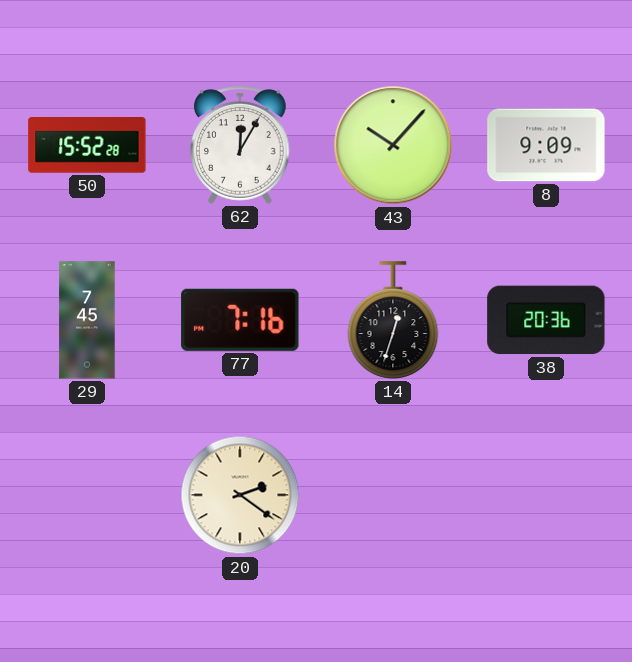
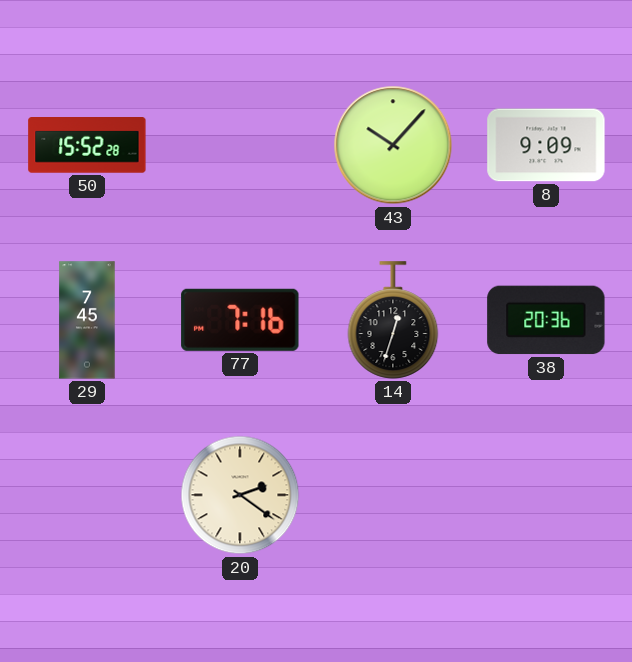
62: 12:05 -> none
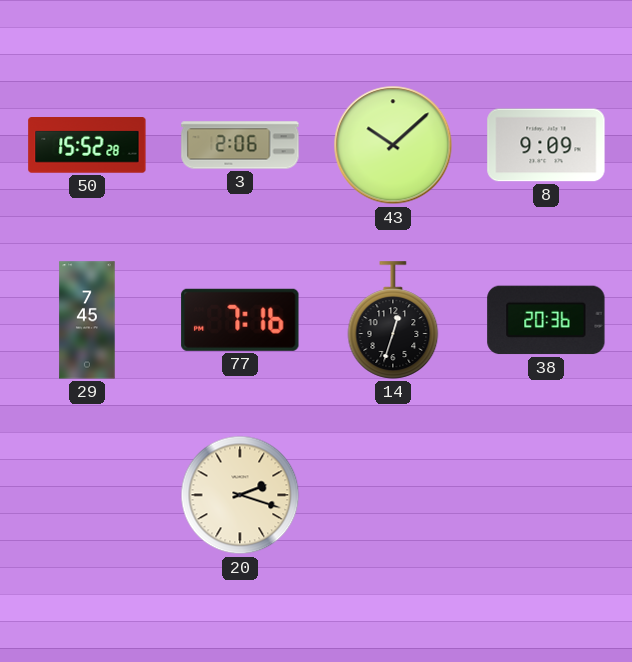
3: none -> 2:06
43: 10:07 -> 10:08
20: 2:21 -> 2:18
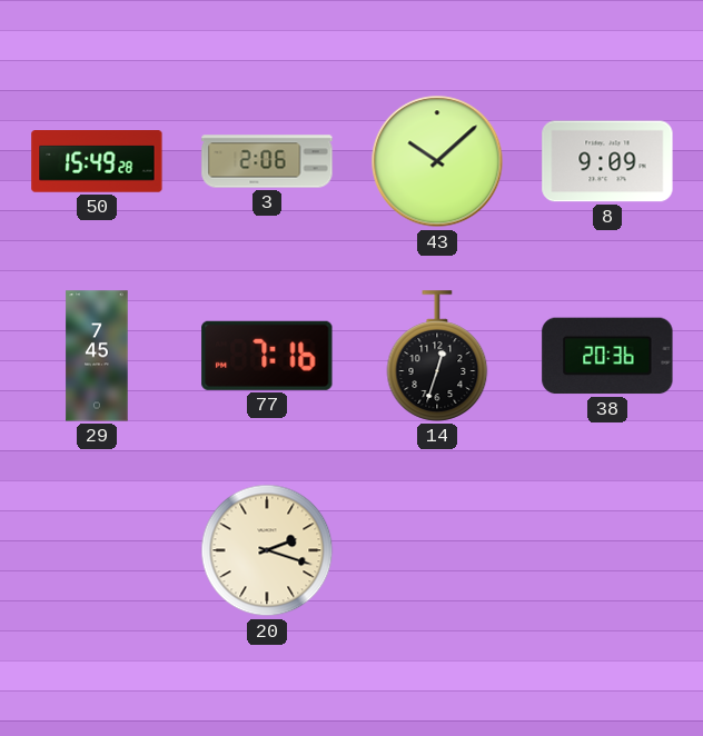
50: 15:52 -> 15:49
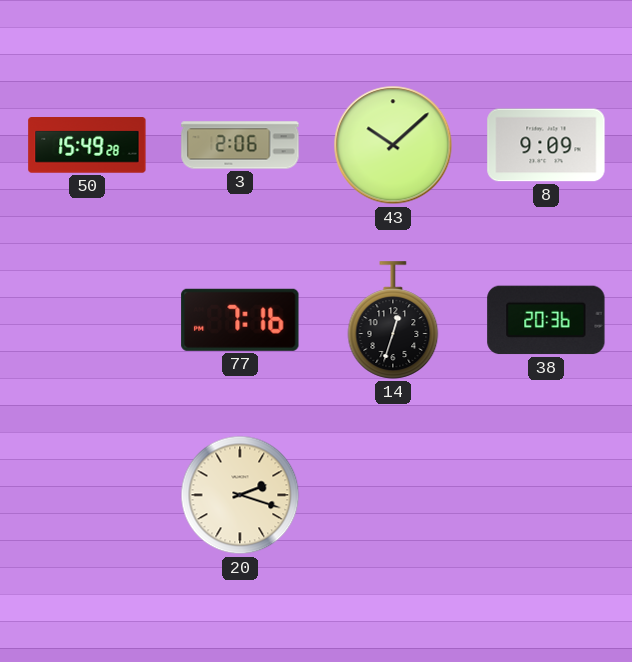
29: 7:45 -> none
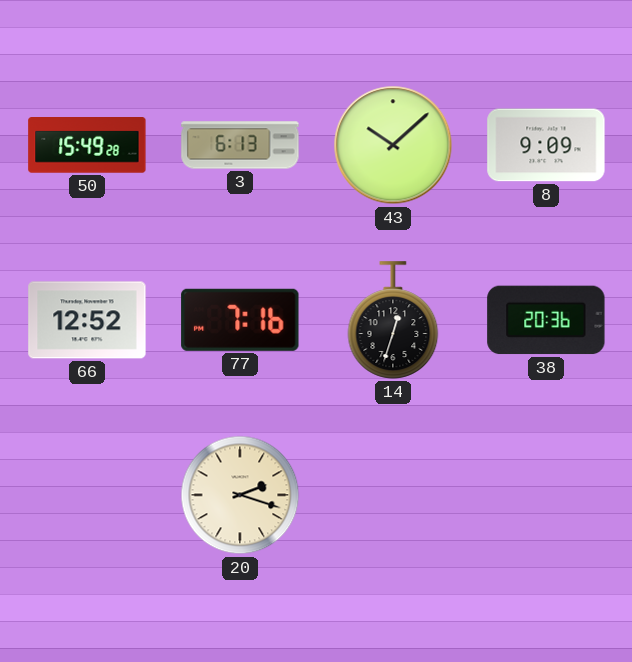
3: 2:06 -> 6:13
66: none -> 12:52
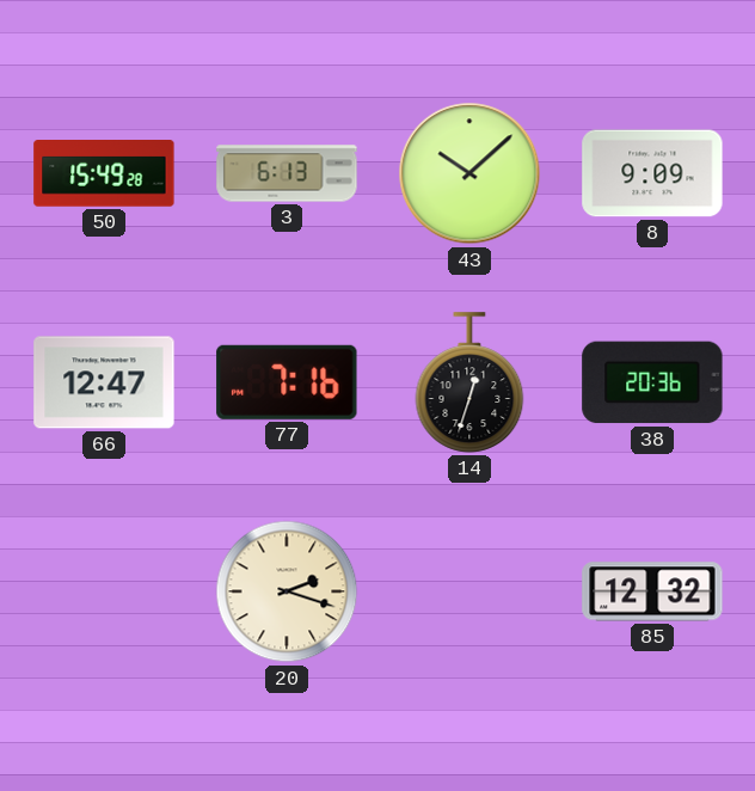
66: 12:52 -> 12:47
85: none -> 12:32
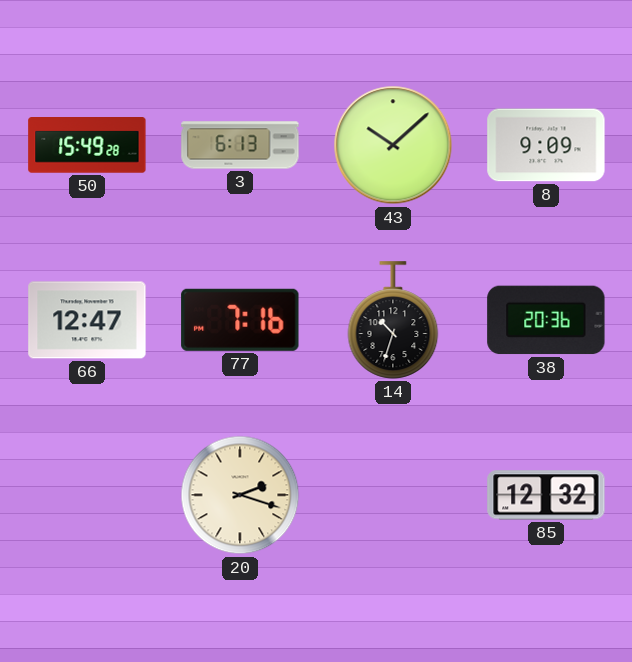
14: 12:33 -> 10:33
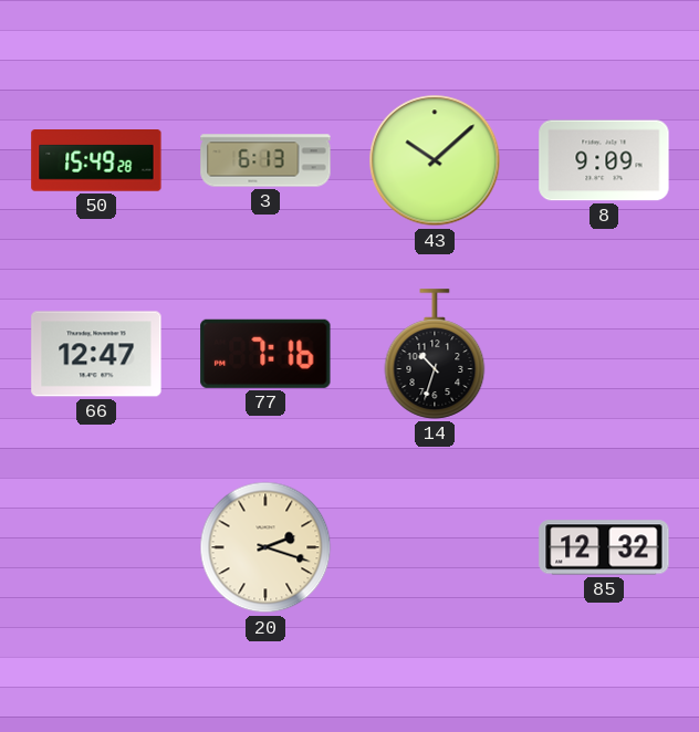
38: 20:36 -> none
